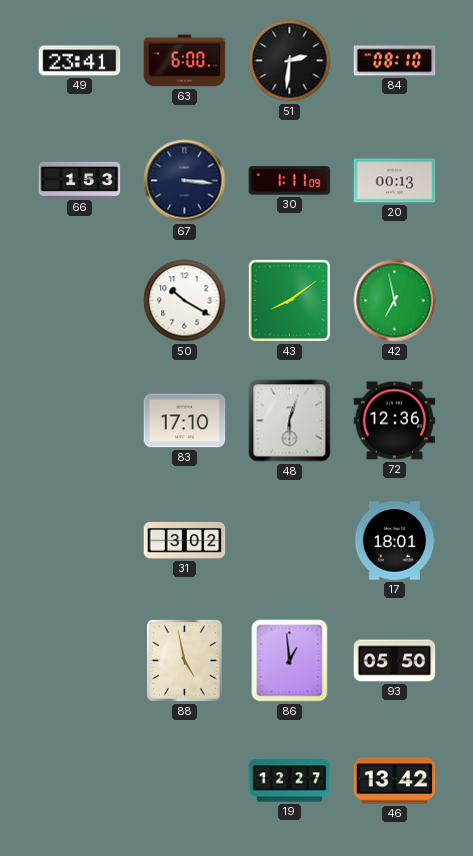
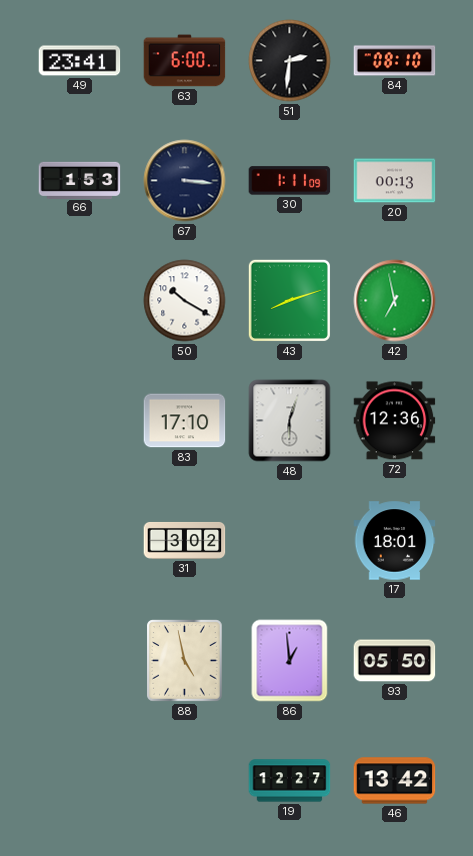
43: 8:09 -> 8:12
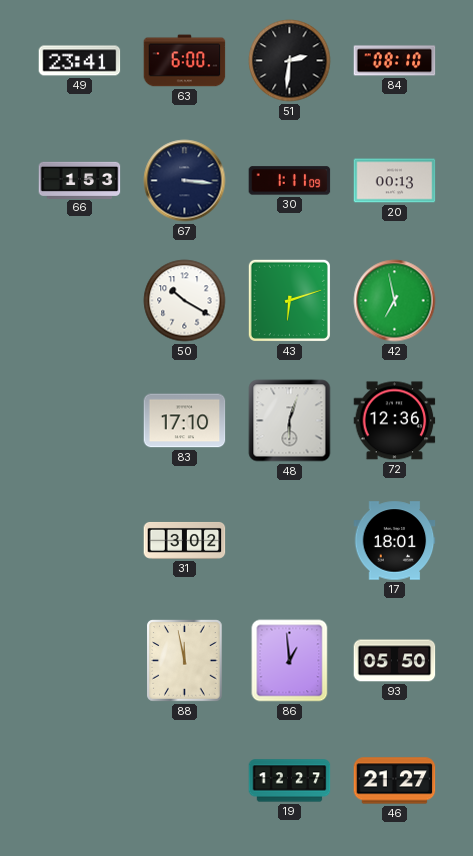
43: 8:12 -> 6:12
88: 4:58 -> 11:58
46: 13:42 -> 21:27
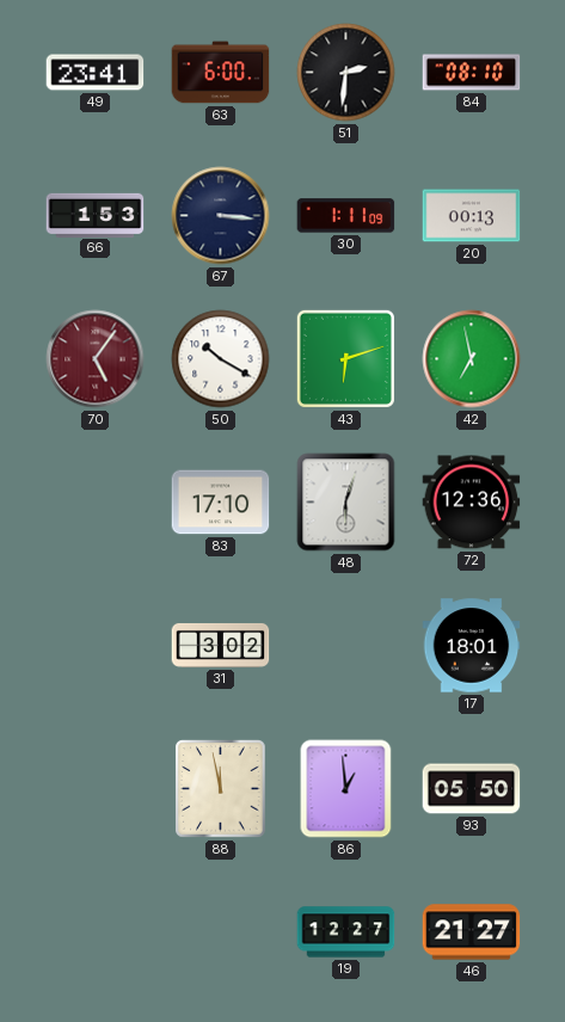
70: none -> 5:06
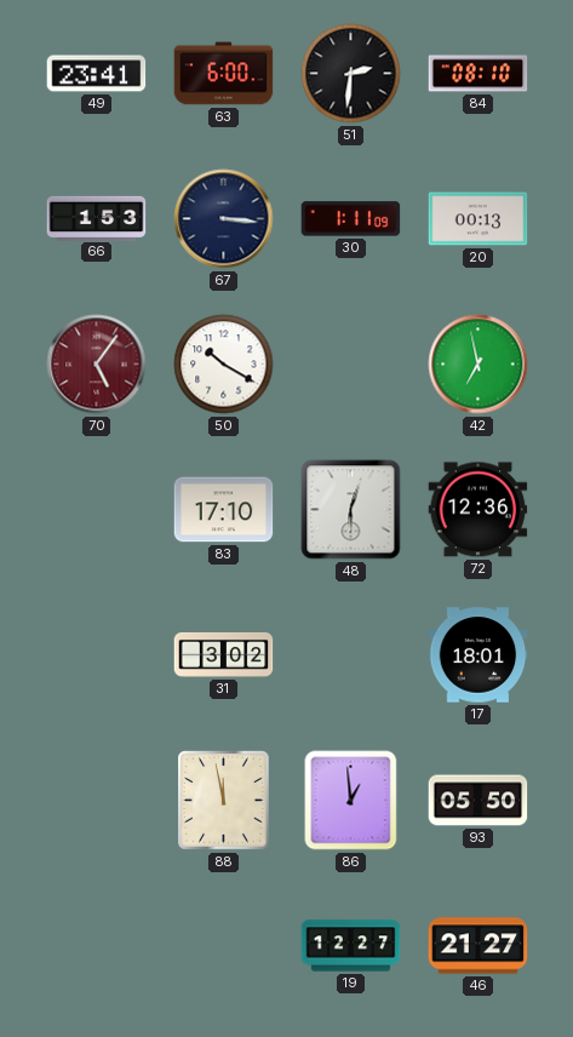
43: 6:12 -> none
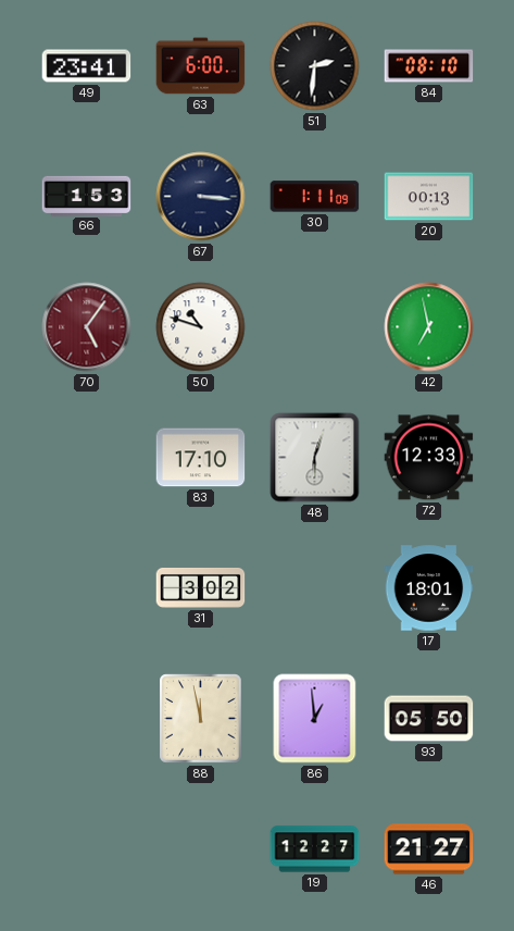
50: 10:20 -> 10:48
72: 12:36 -> 12:33
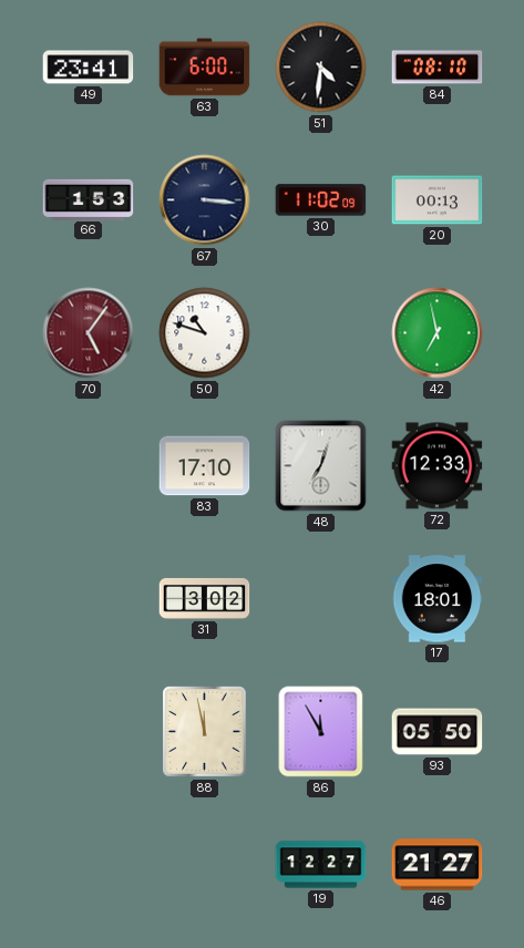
51: 2:31 -> 4:31
30: 1:11 -> 11:02
48: 6:03 -> 7:03
86: 12:59 -> 11:55
